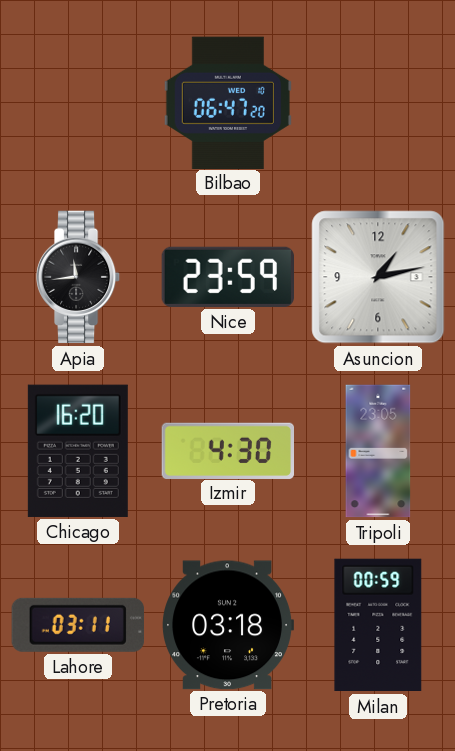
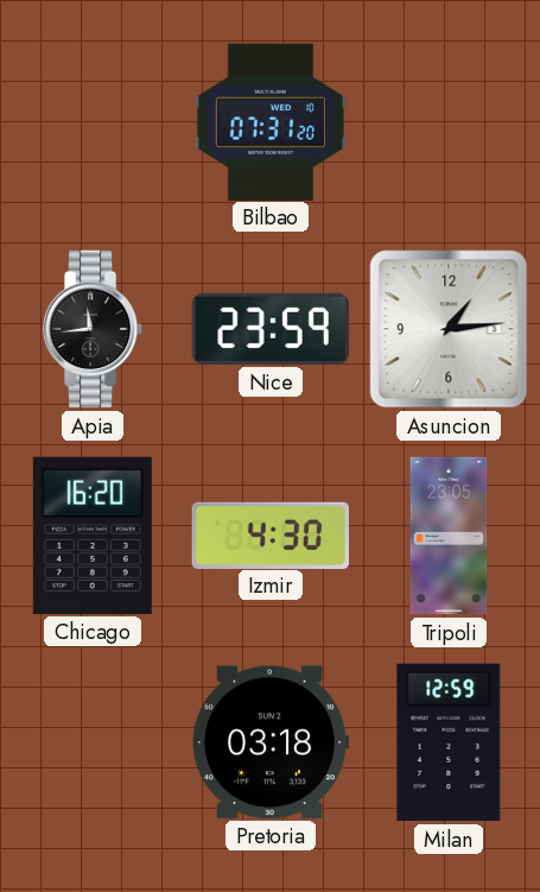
Bilbao: 06:47 -> 07:31
Asuncion: 1:13 -> 1:14
Lahore: 03:11 -> none
Milan: 00:59 -> 12:59
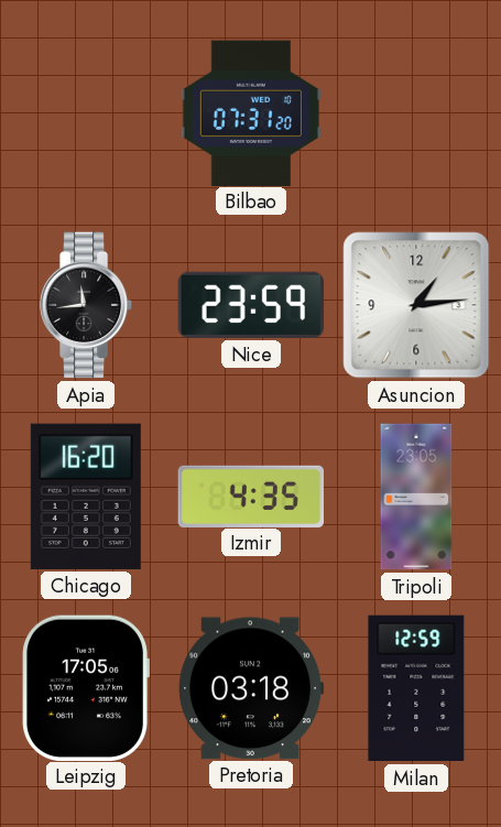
Izmir: 4:30 -> 4:35
Leipzig: none -> 17:05
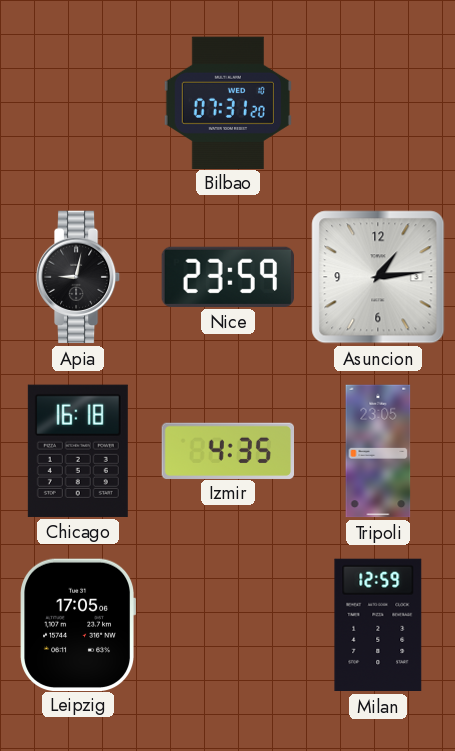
Apia: 11:44 -> 9:02
Chicago: 16:20 -> 16:18
Pretoria: 03:18 -> none
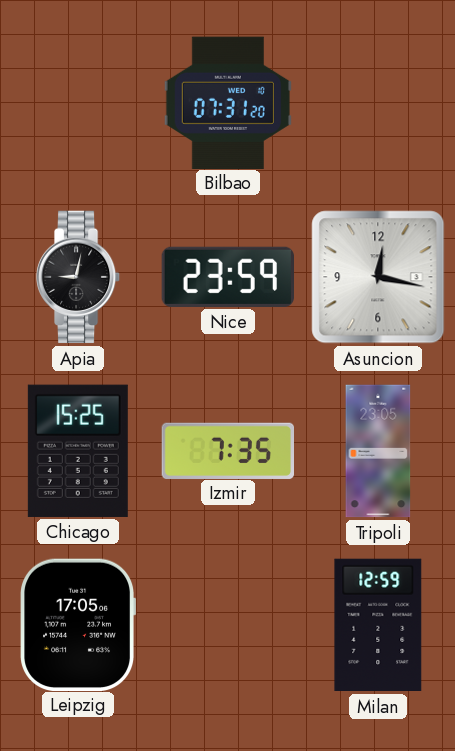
Asuncion: 1:14 -> 12:17
Chicago: 16:18 -> 15:25
Izmir: 4:35 -> 7:35
